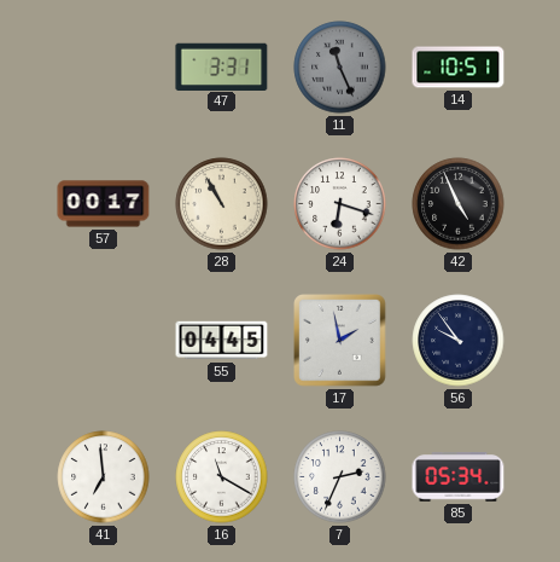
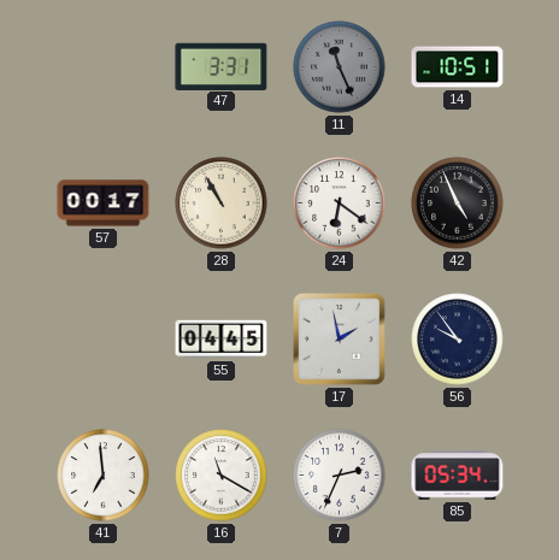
24: 6:18 -> 6:21
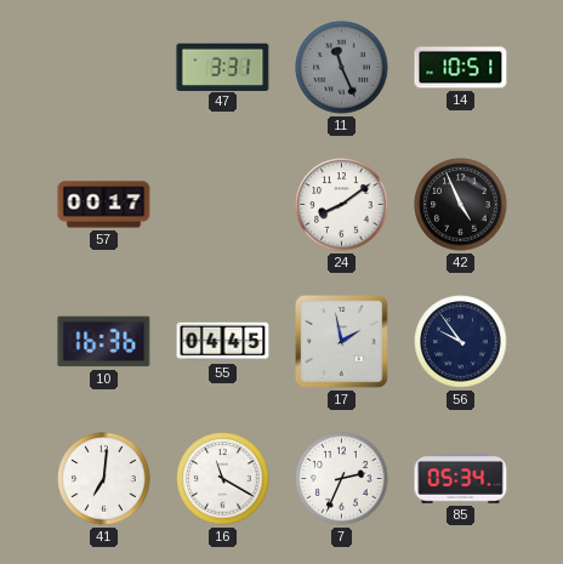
28: 10:55 -> none
24: 6:21 -> 8:09
10: none -> 16:36
41: 6:59 -> 7:01
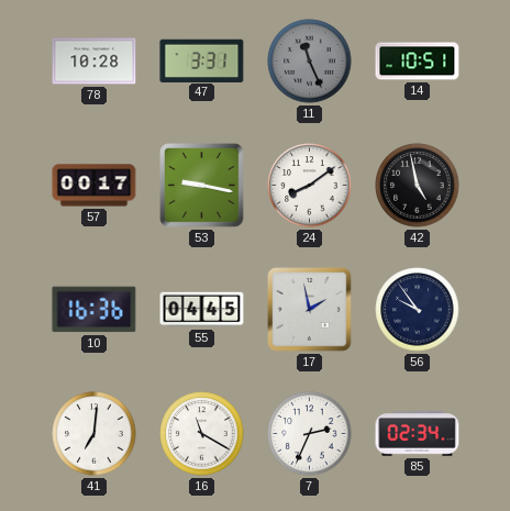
78: none -> 10:28
53: none -> 9:17
42: 4:56 -> 4:58
85: 05:34 -> 02:34
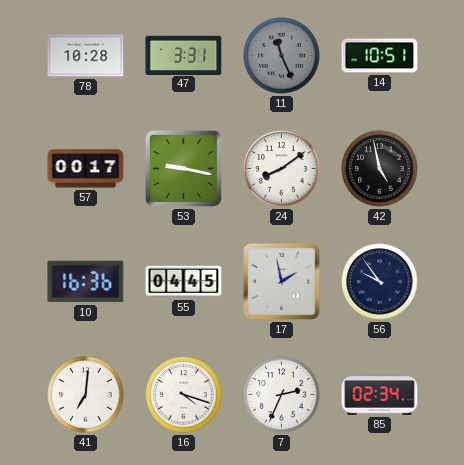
16: 11:20 -> 4:18
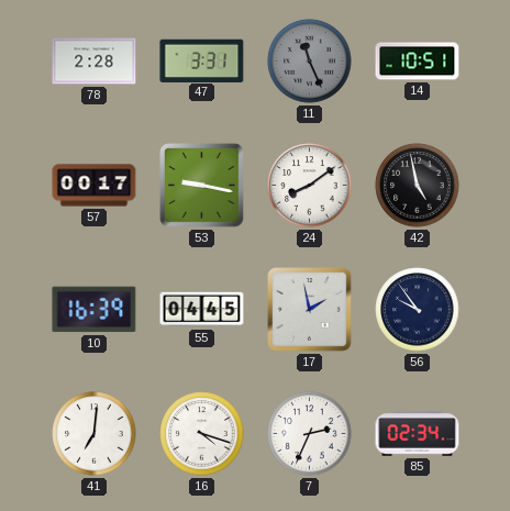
78: 10:28 -> 2:28
10: 16:36 -> 16:39
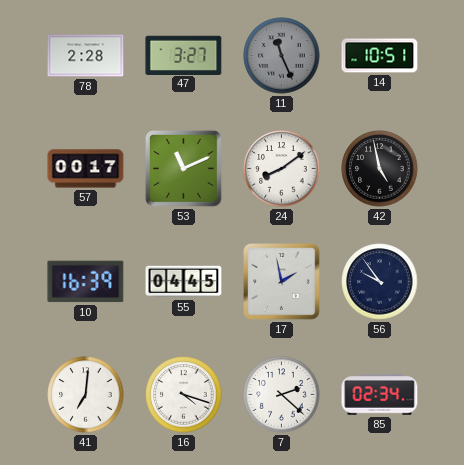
47: 3:31 -> 3:27
53: 9:17 -> 11:11
7: 2:34 -> 2:22
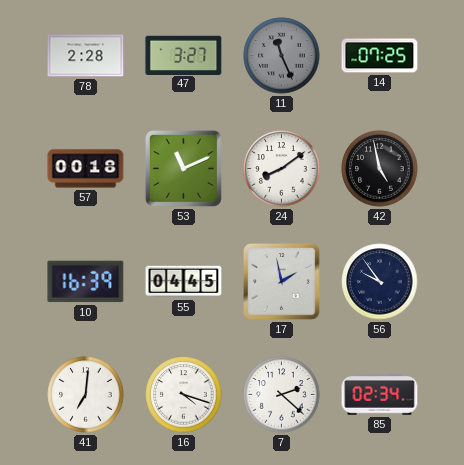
14: 10:51 -> 07:25
57: 00:17 -> 00:18
